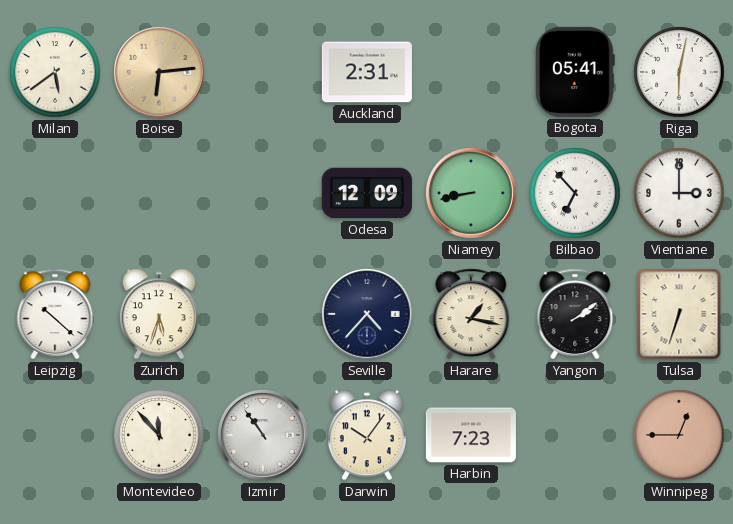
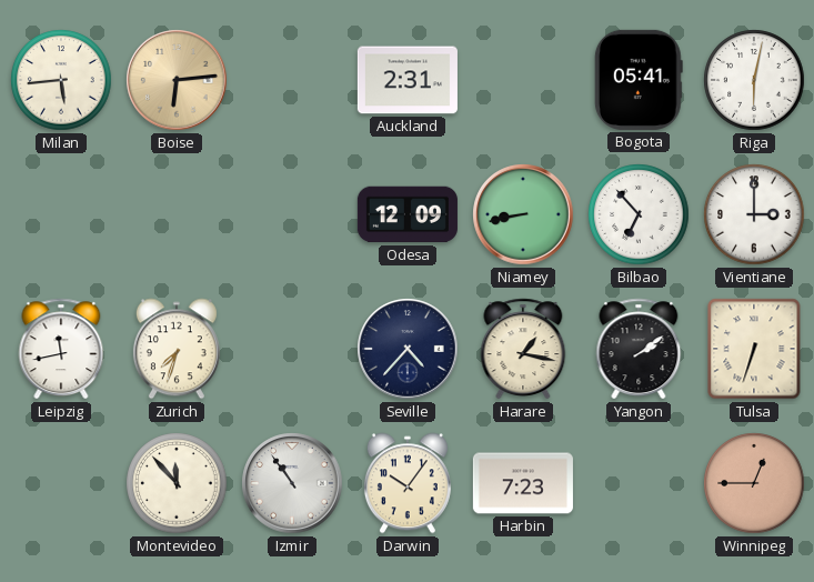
Milan: 5:39 -> 5:44
Leipzig: 10:22 -> 11:43
Zurich: 5:33 -> 7:33
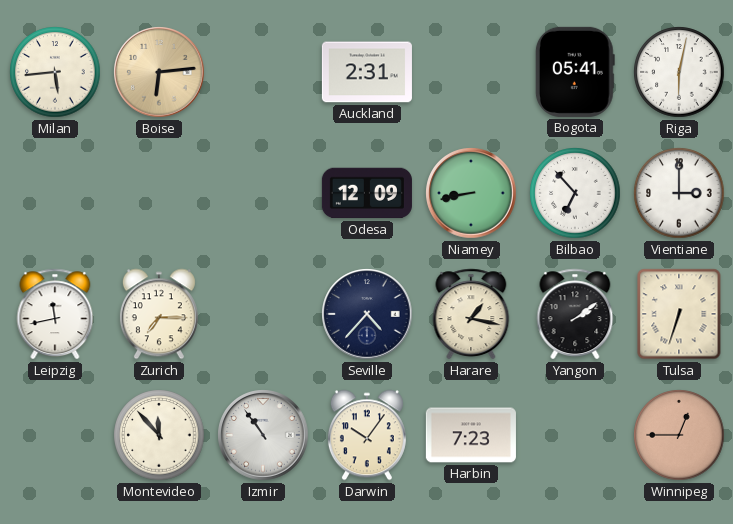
Zurich: 7:33 -> 7:15
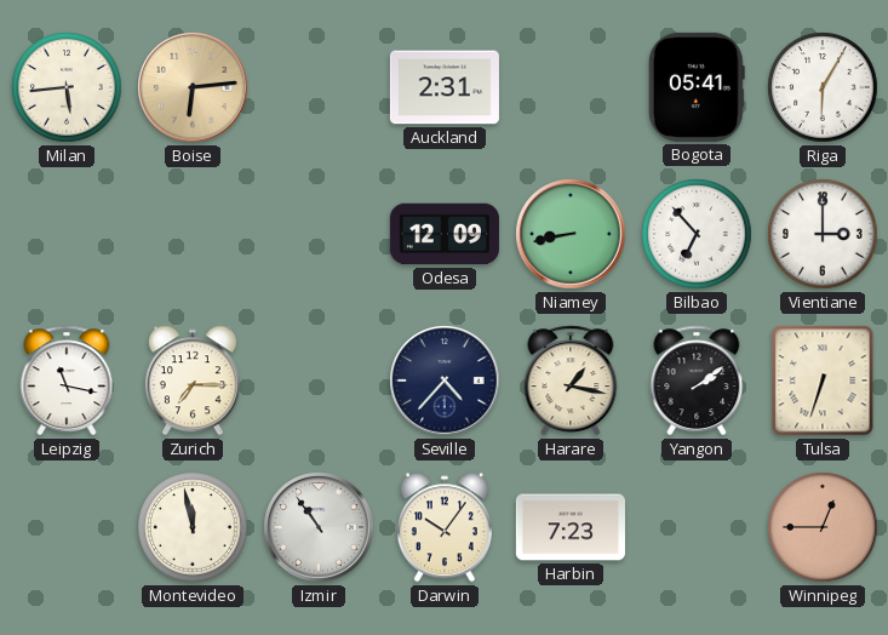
Riga: 6:02 -> 6:05
Leipzig: 11:43 -> 11:17
Montevideo: 11:53 -> 11:58
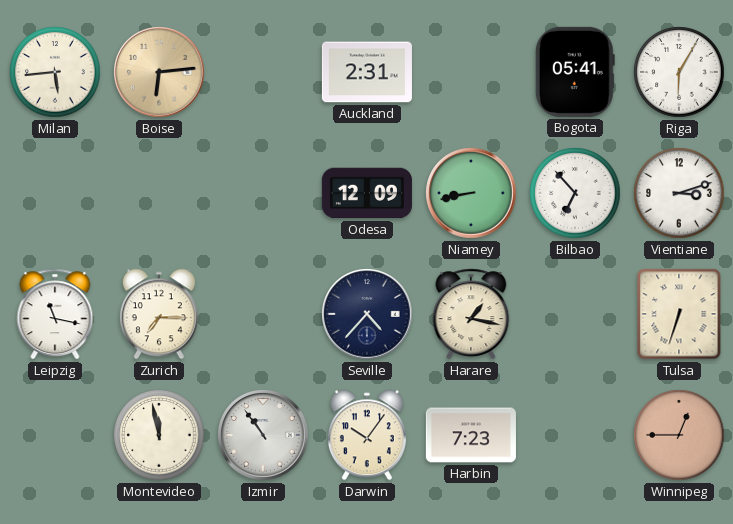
Vientiane: 3:00 -> 3:12
Yangon: 2:09 -> none
